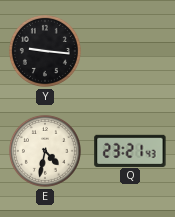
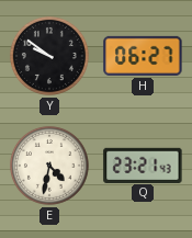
Y: 9:16 -> 9:51
H: none -> 06:27
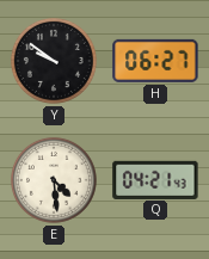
E: 4:32 -> 4:29
Q: 23:21 -> 04:21
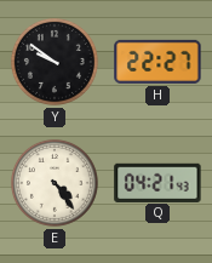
H: 06:27 -> 22:27
E: 4:29 -> 4:24
